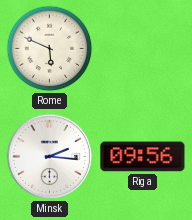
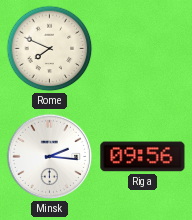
Rome: 5:49 -> 7:49
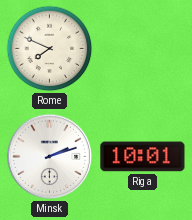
Minsk: 2:16 -> 2:12
Riga: 09:56 -> 10:01
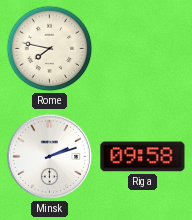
Rome: 7:49 -> 7:47
Riga: 10:01 -> 09:58
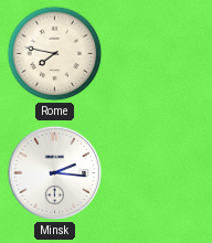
Minsk: 2:12 -> 2:16
Riga: 09:58 -> none
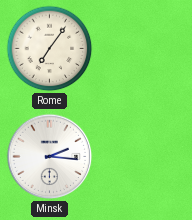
Rome: 7:47 -> 7:06
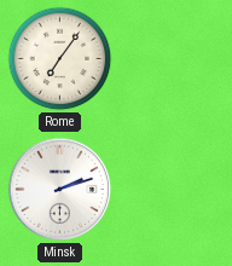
Minsk: 2:16 -> 2:12
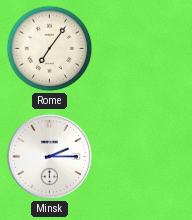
Minsk: 2:12 -> 2:15
